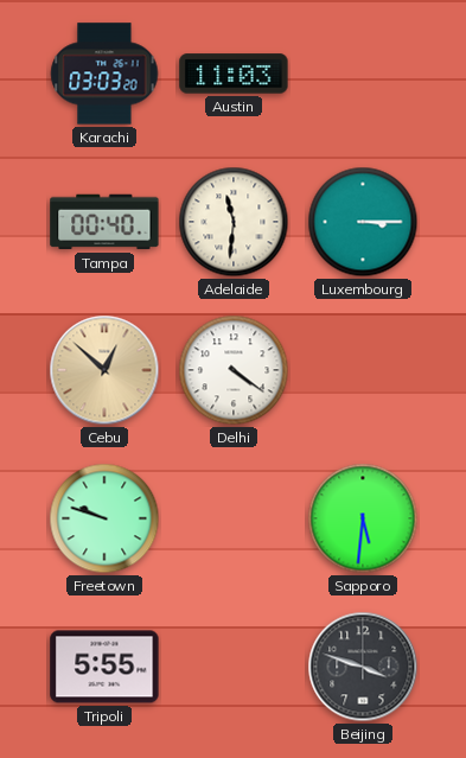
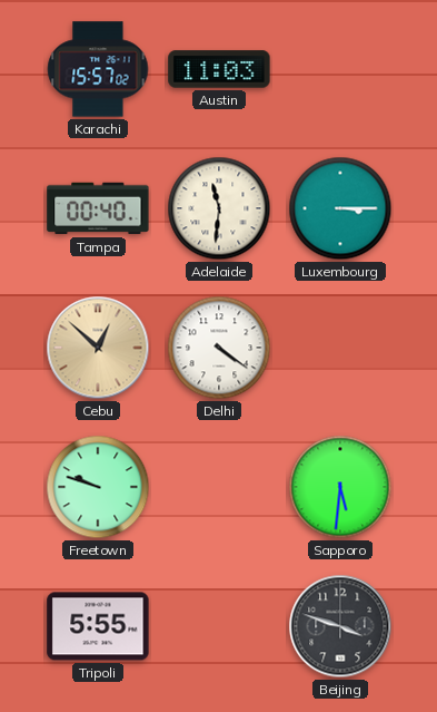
Karachi: 03:03 -> 15:57
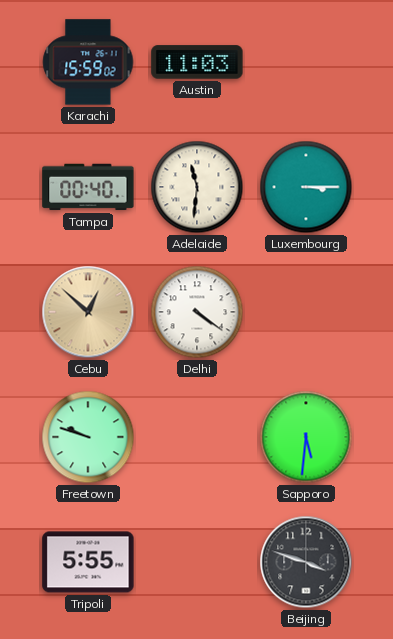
Karachi: 15:57 -> 15:59
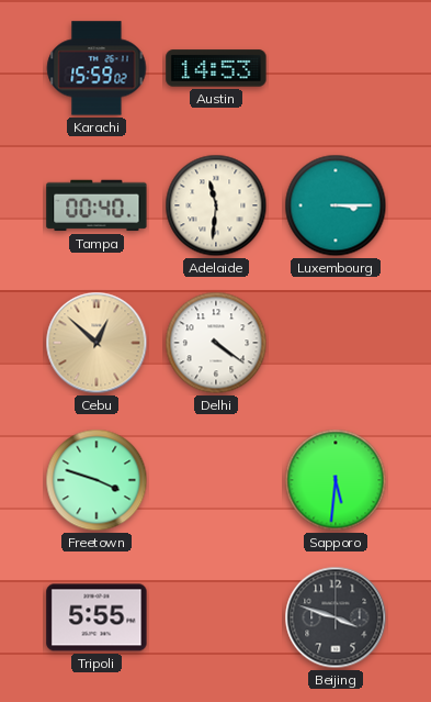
Austin: 11:03 -> 14:53
Freetown: 9:48 -> 3:48
